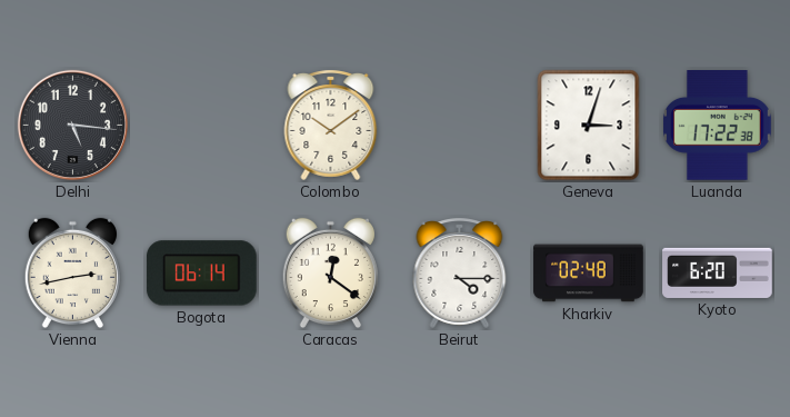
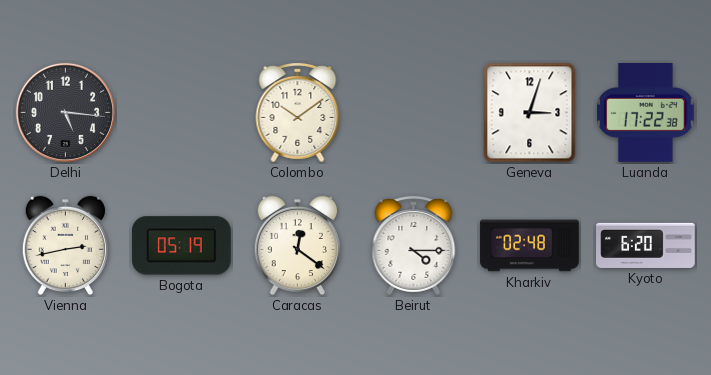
Bogota: 06:14 -> 05:19
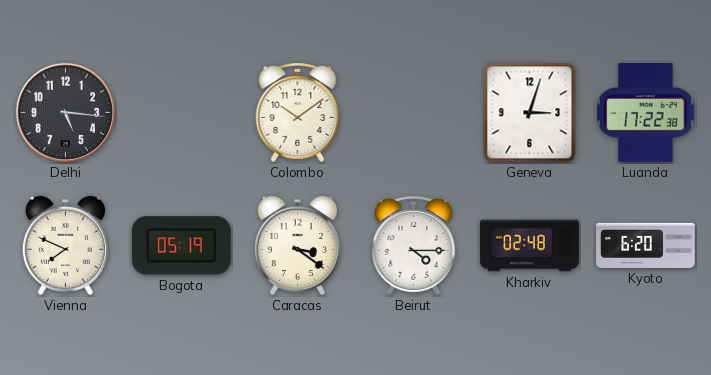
Vienna: 2:43 -> 7:49
Caracas: 12:21 -> 3:21
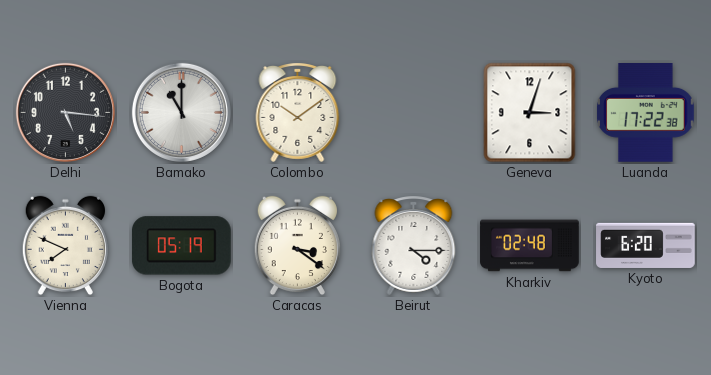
Bamako: none -> 11:00
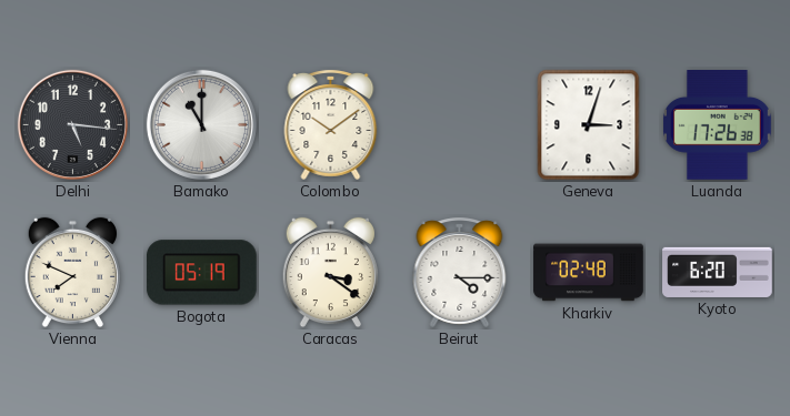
Luanda: 17:22 -> 17:26
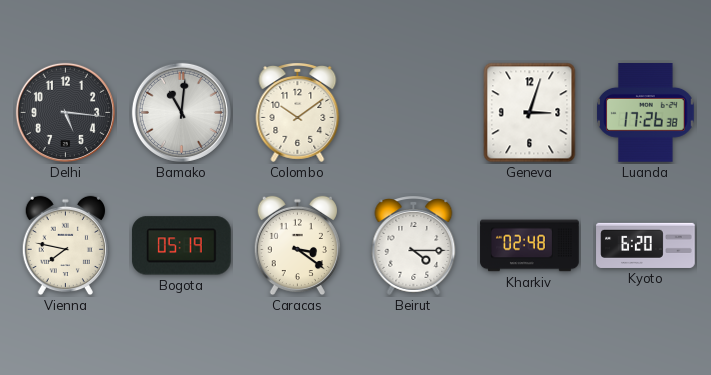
Bamako: 11:00 -> 11:01
Vienna: 7:49 -> 7:47
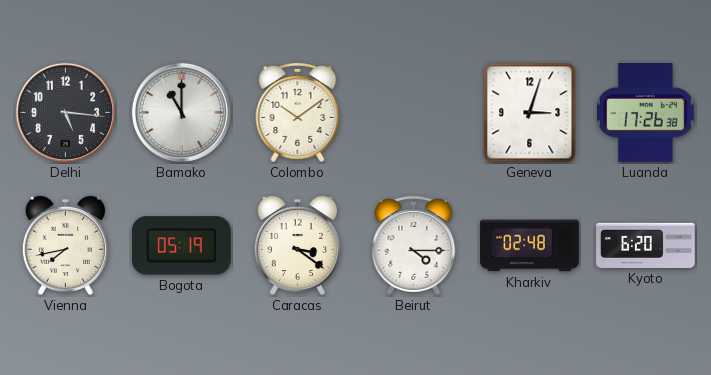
Bamako: 11:01 -> 11:00
Vienna: 7:47 -> 7:43
